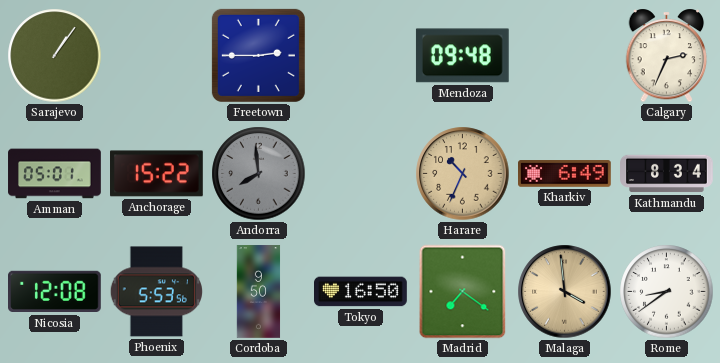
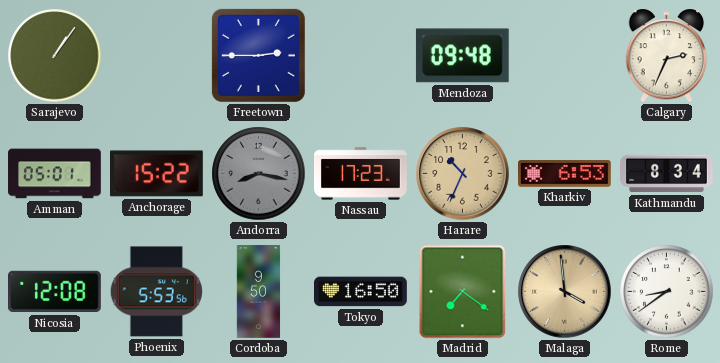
Andorra: 7:59 -> 8:17
Nassau: none -> 17:23
Kharkiv: 6:49 -> 6:53
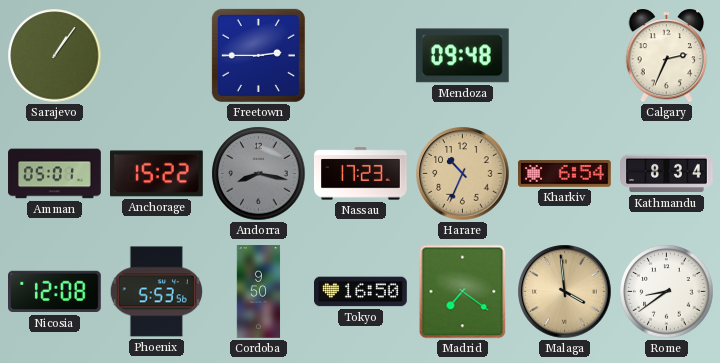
Kharkiv: 6:53 -> 6:54
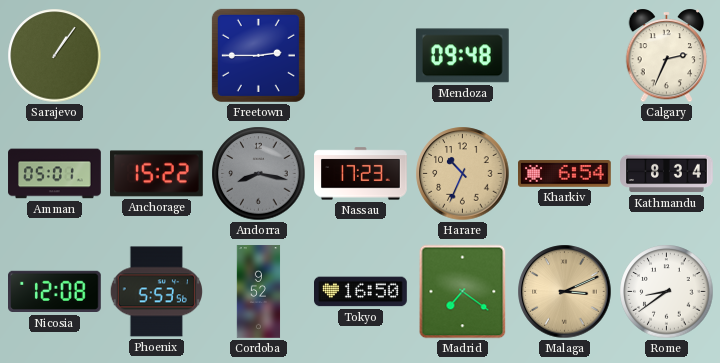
Cordoba: 9:50 -> 9:52
Malaga: 3:59 -> 3:11
